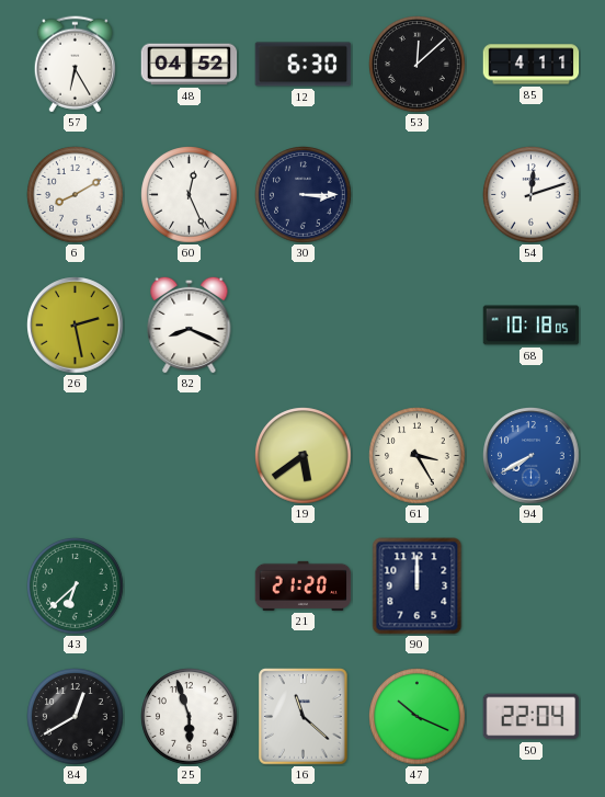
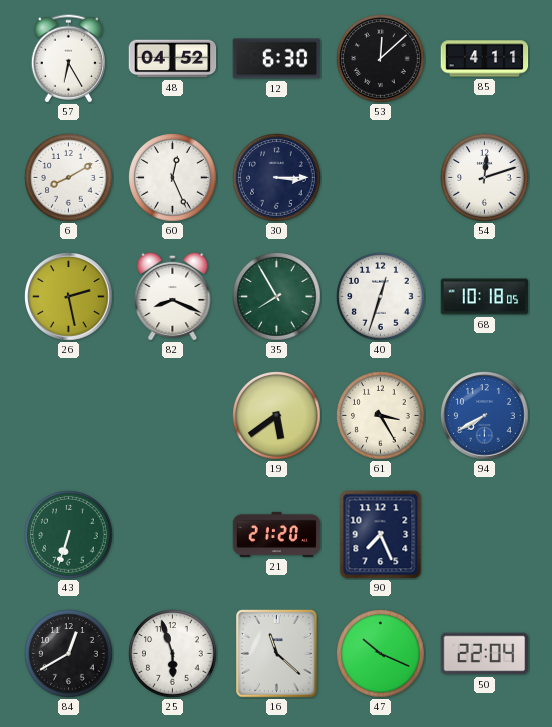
35: none -> 7:55
40: none -> 12:33
43: 6:38 -> 6:33
90: 12:00 -> 7:26
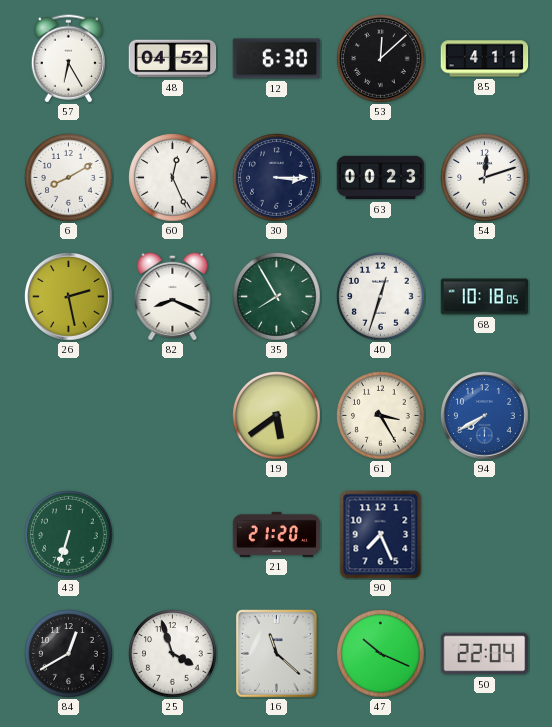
63: none -> 00:23
25: 5:57 -> 3:57
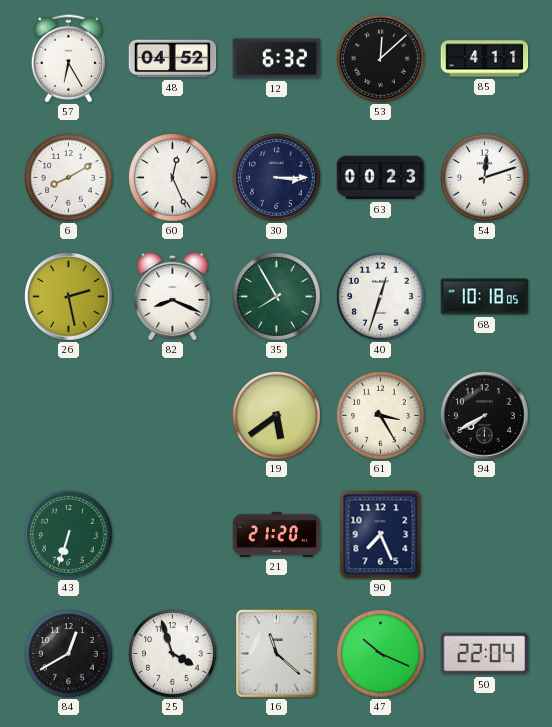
12: 6:30 -> 6:32
94 dial: blue -> black
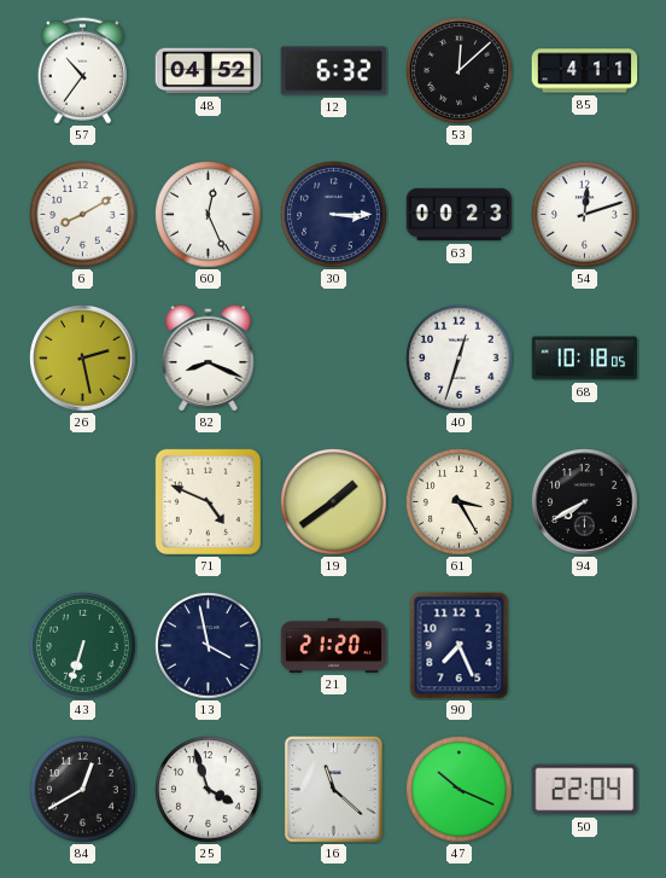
57: 6:25 -> 10:36
35: 7:55 -> none
71: none -> 4:49
19: 5:39 -> 1:39
13: none -> 3:58
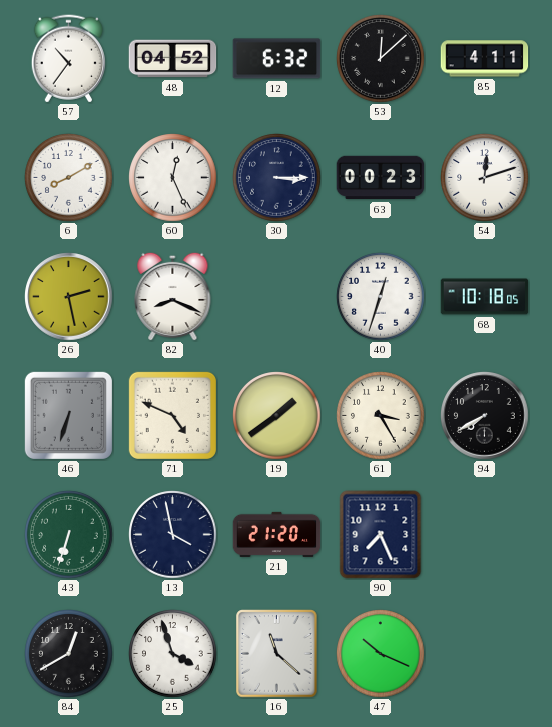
46: none -> 6:33
50: 22:04 -> none
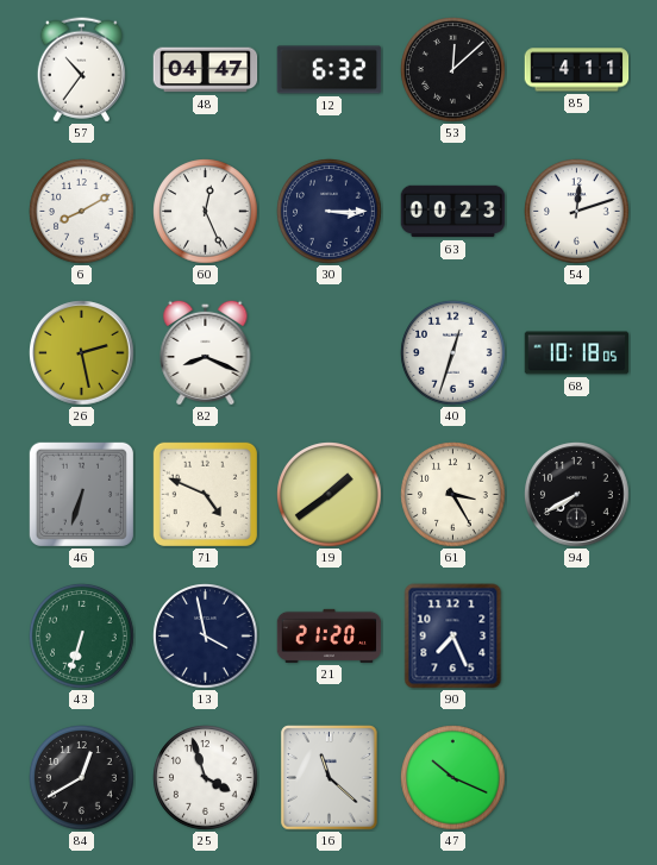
48: 04:52 -> 04:47
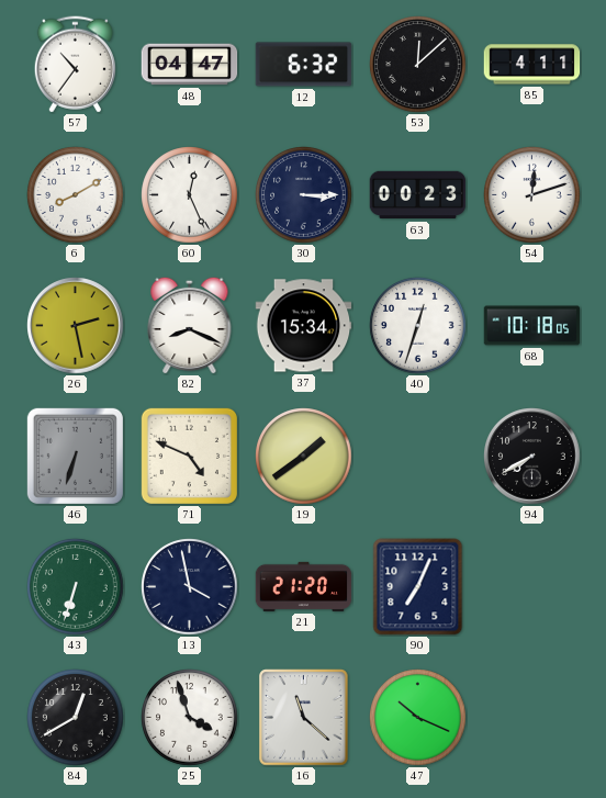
37: none -> 15:34
61: 3:25 -> none
90: 7:26 -> 7:04
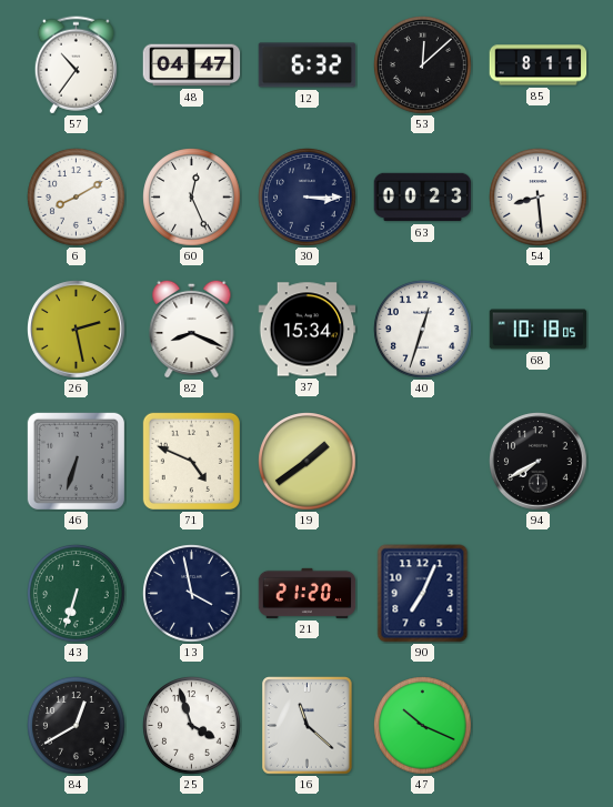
85: 4:11 -> 8:11
54: 12:12 -> 8:29
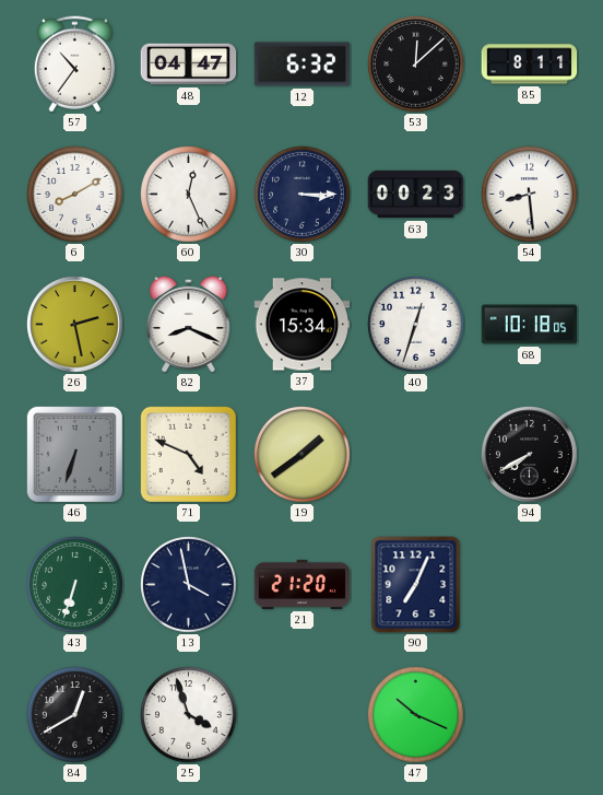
16: 11:22 -> none
